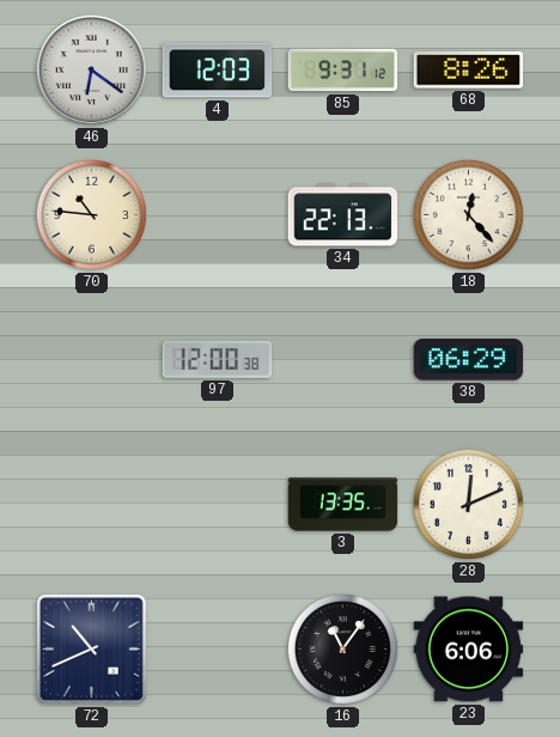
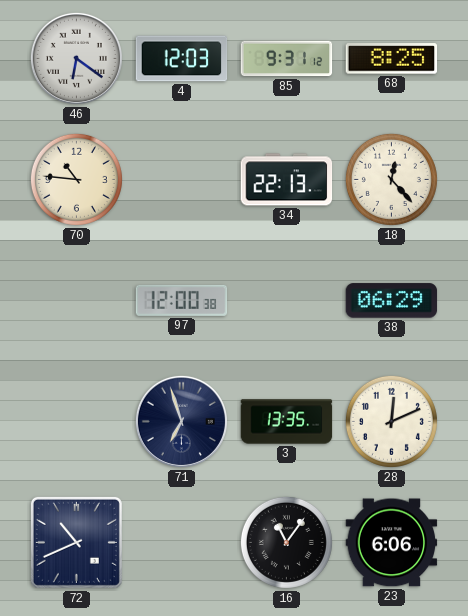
68: 8:26 -> 8:25
71: none -> 6:57
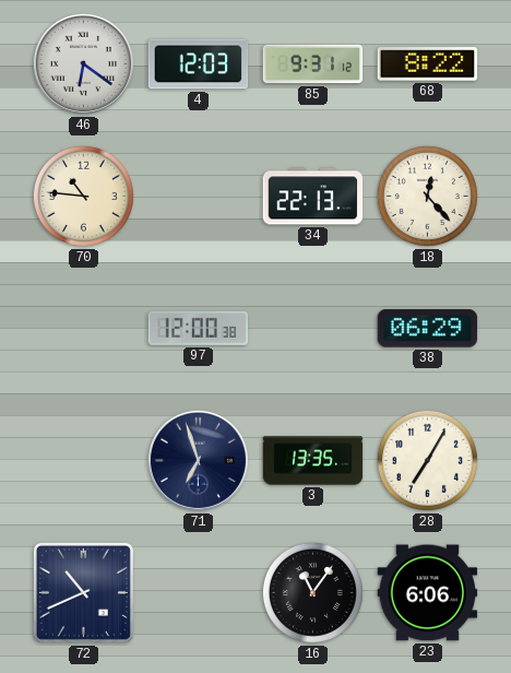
68: 8:25 -> 8:22
28: 12:11 -> 7:05
